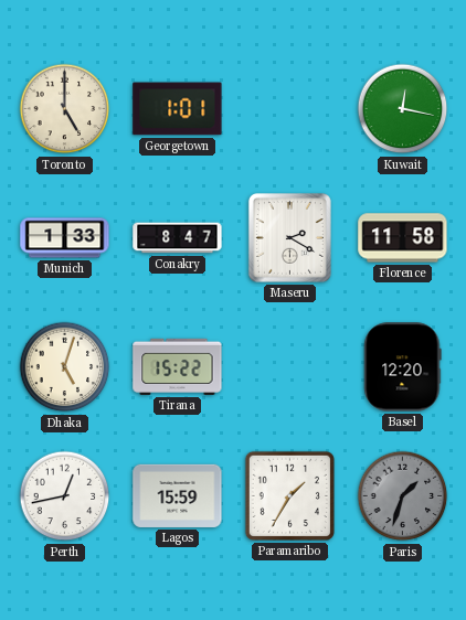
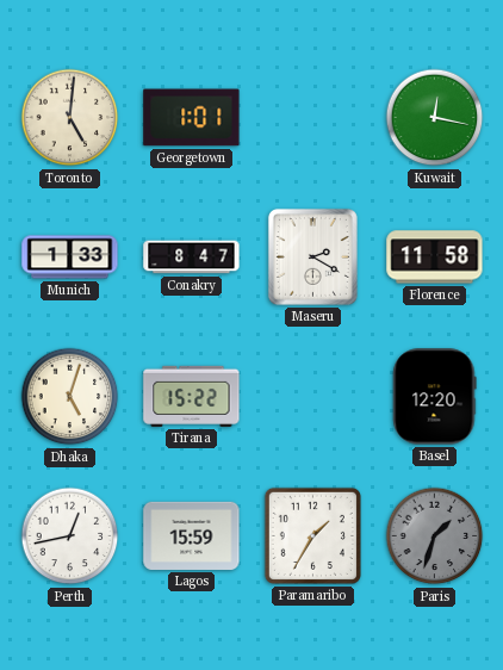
Toronto: 5:00 -> 5:01
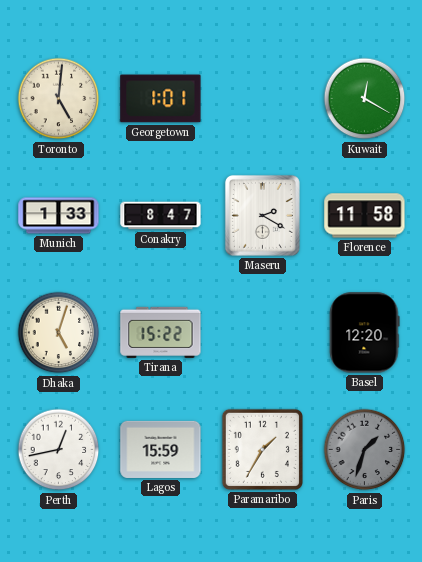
Kuwait: 12:17 -> 12:20
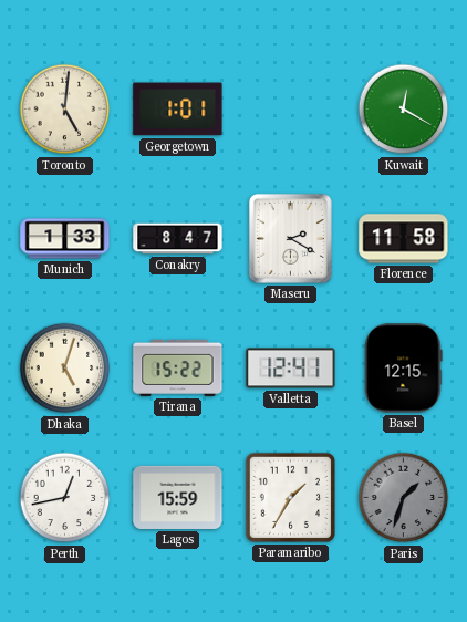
Valletta: none -> 12:41
Basel: 12:20 -> 12:15
